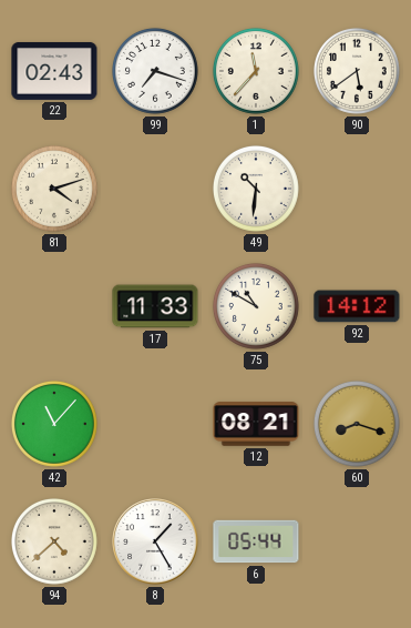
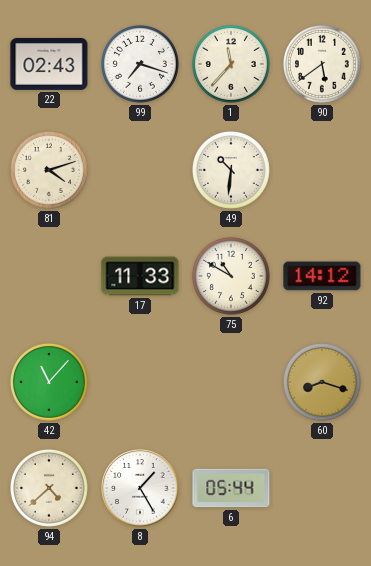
12: 08:21 -> none
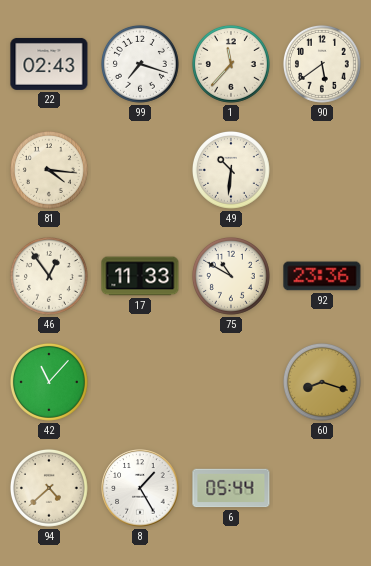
81: 4:12 -> 4:16
46: none -> 12:54
92: 14:12 -> 23:36
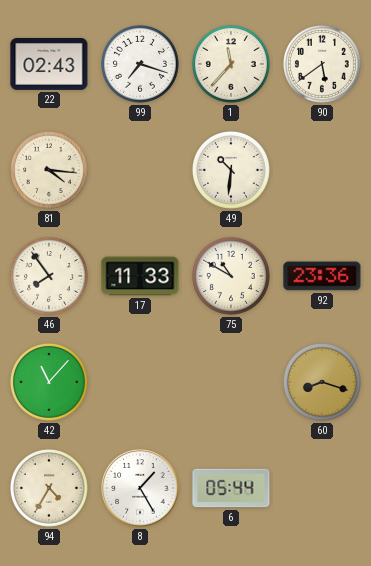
46: 12:54 -> 7:54
94: 4:38 -> 4:35
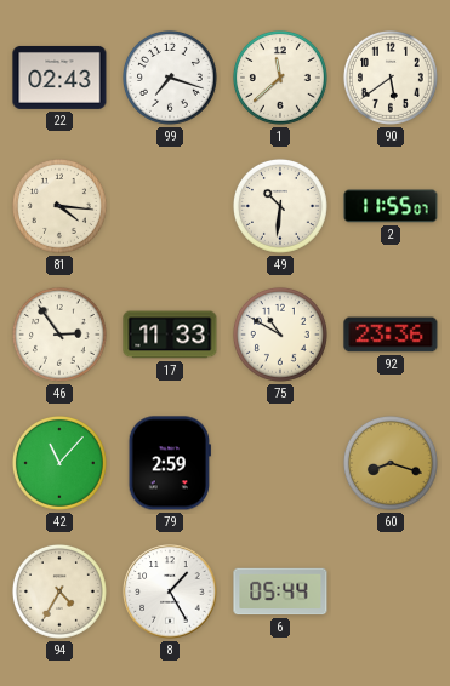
1: 11:37 -> 11:38
2: none -> 11:55
46: 7:54 -> 2:54
79: none -> 2:59
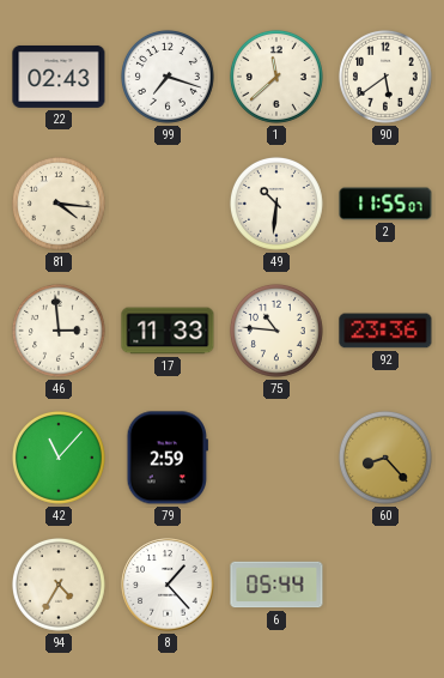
46: 2:54 -> 2:59
75: 10:50 -> 10:46
60: 8:18 -> 8:23
8: 1:25 -> 1:23
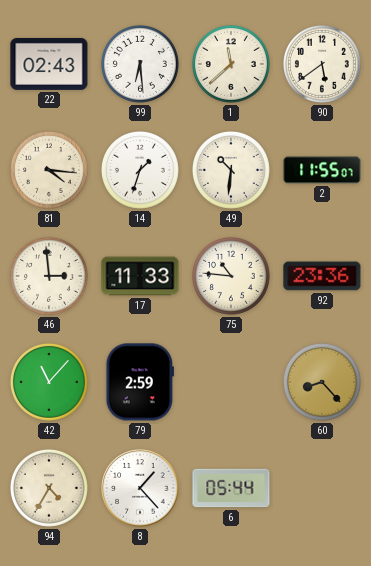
99: 7:18 -> 6:29
14: none -> 1:33
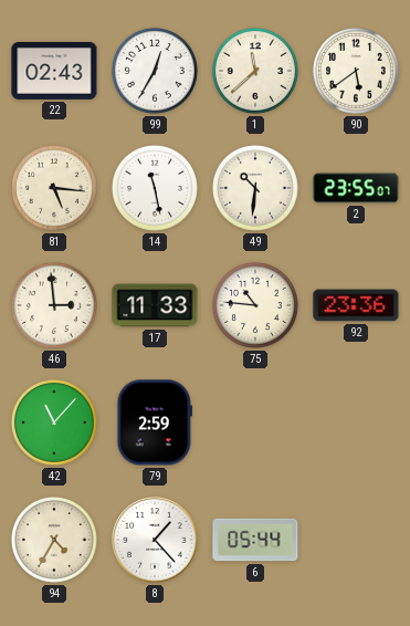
99: 6:29 -> 12:35
81: 4:16 -> 5:16
14: 1:33 -> 11:28
2: 11:55 -> 23:55
60: 8:23 -> none
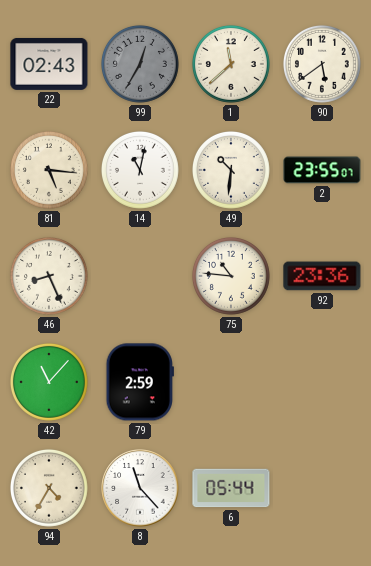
99 dial: white -> grey
14: 11:28 -> 11:02
46: 2:59 -> 8:26
17: 11:33 -> none
8: 1:23 -> 11:23
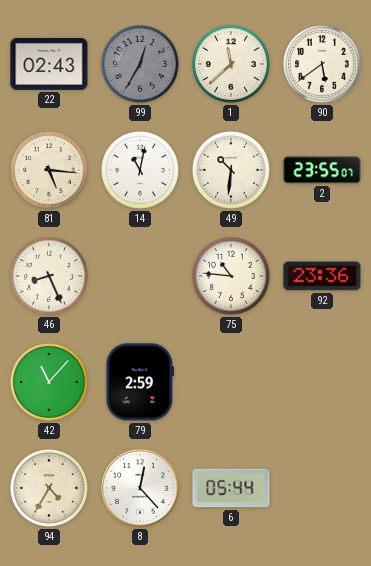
8: 11:23 -> 12:23
